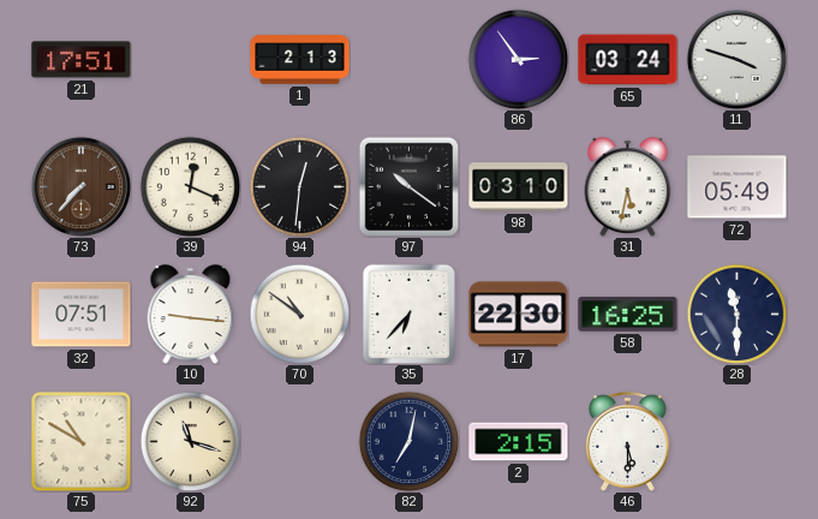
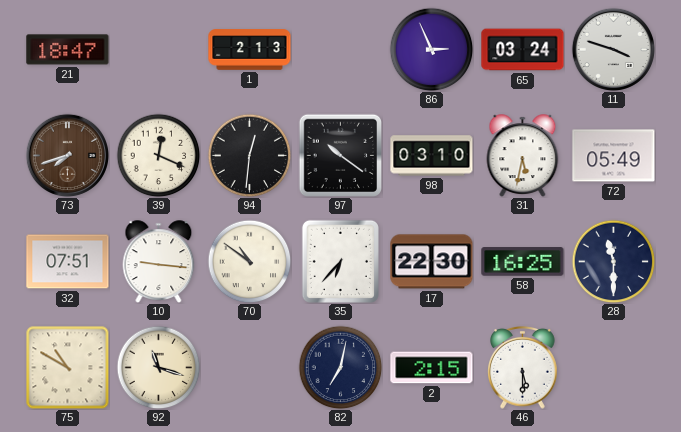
21: 17:51 -> 18:47
86: 2:54 -> 2:56
73: 7:37 -> 7:42
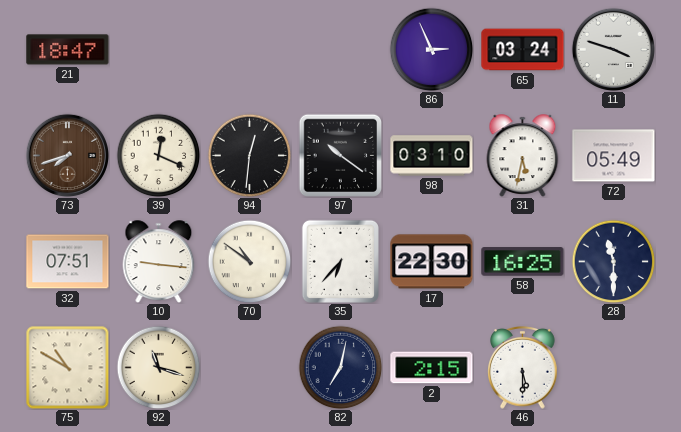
1: 2:13 -> none
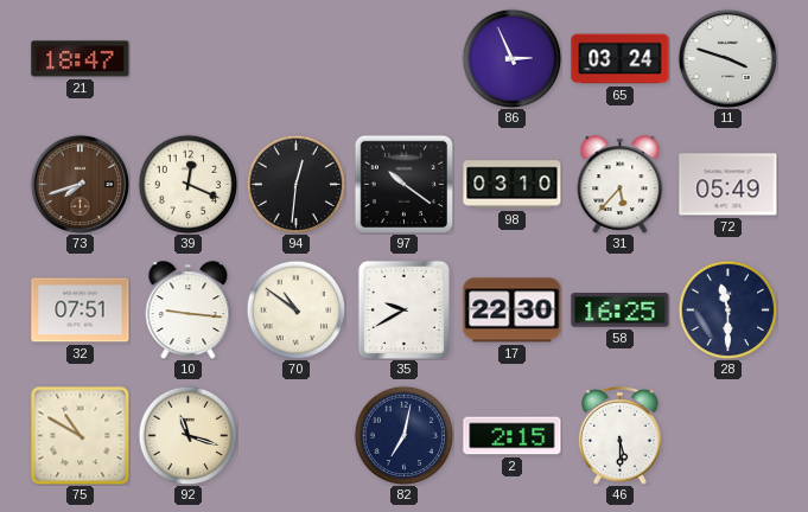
31: 5:32 -> 5:37
35: 6:37 -> 9:40
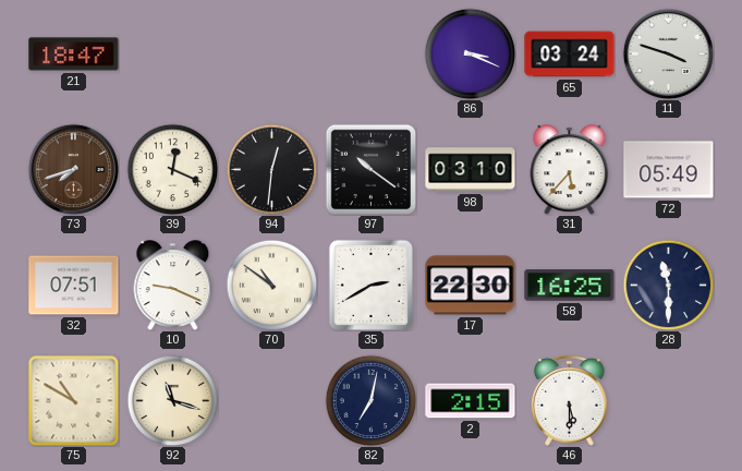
86: 2:56 -> 3:19
10: 9:16 -> 9:19
35: 9:40 -> 2:40
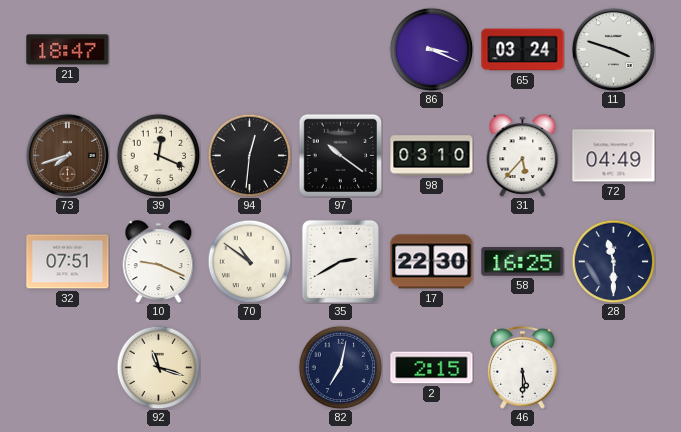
72: 05:49 -> 04:49
75: 10:50 -> none
